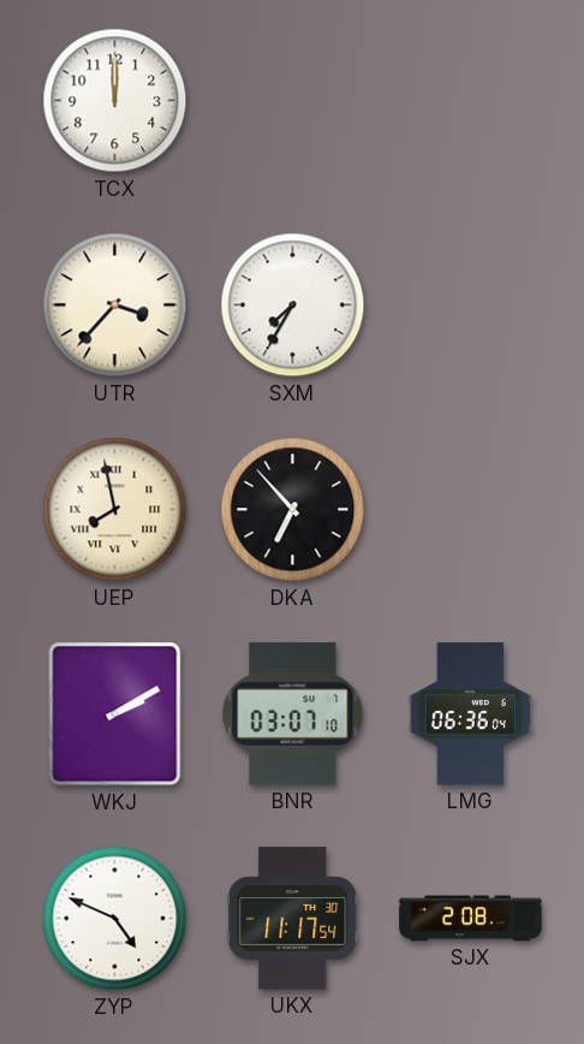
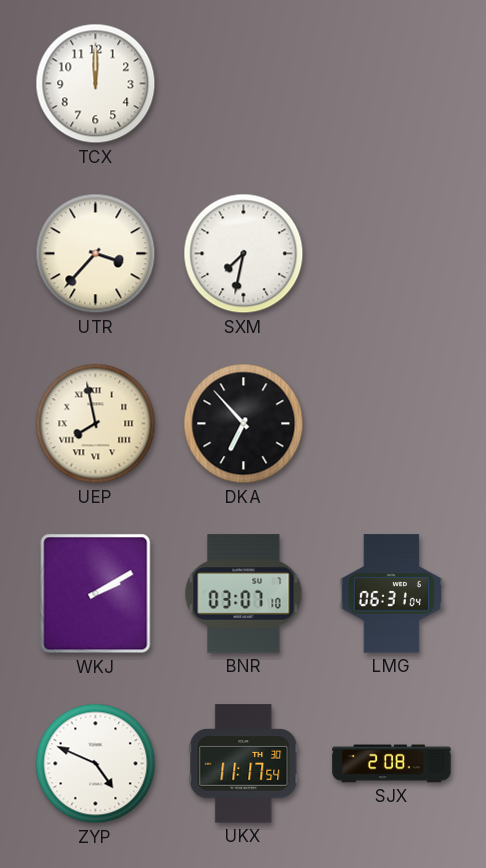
SXM: 7:35 -> 7:32
LMG: 06:36 -> 06:31
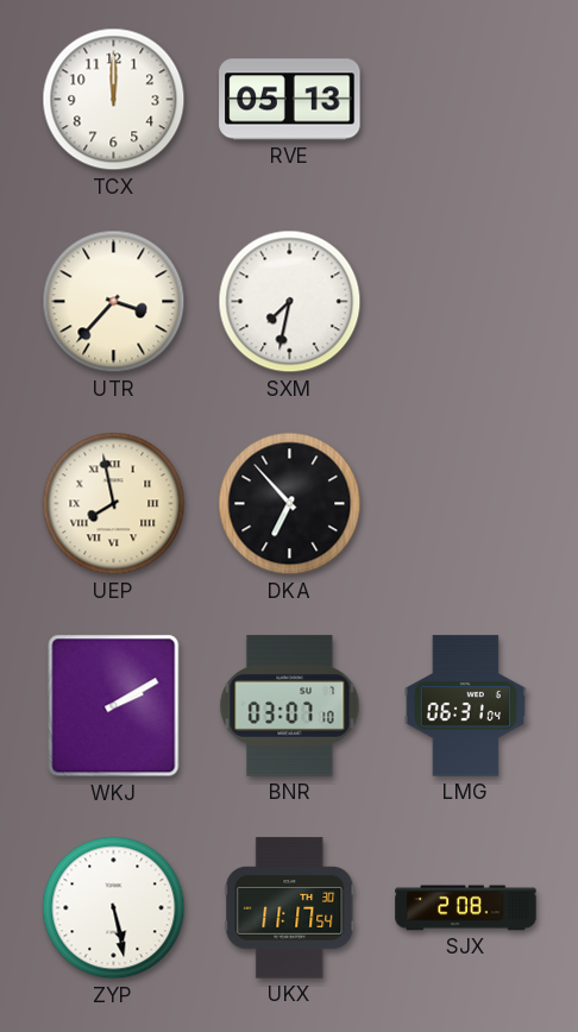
RVE: none -> 05:13
ZYP: 4:49 -> 5:28
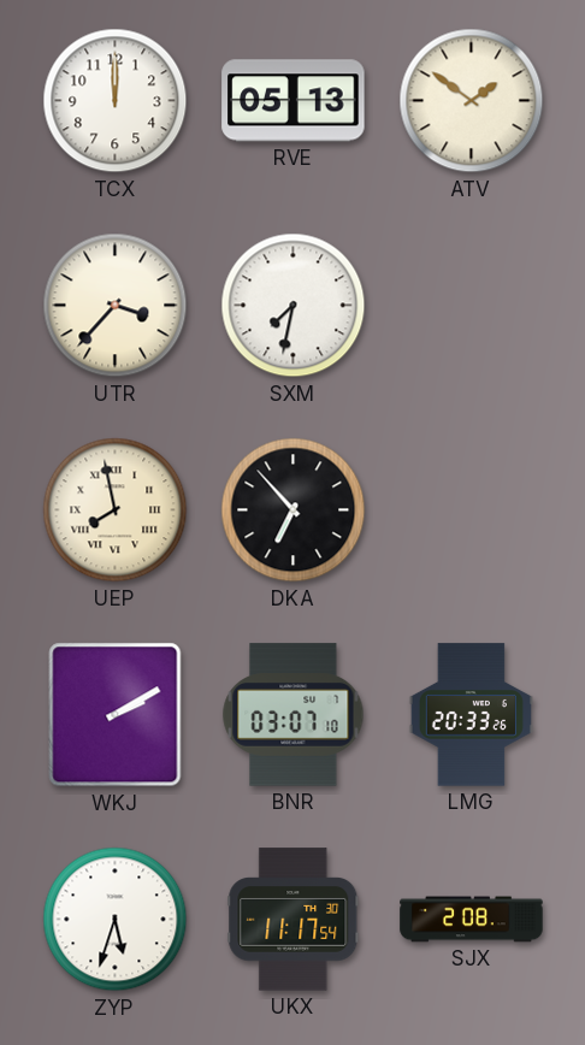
ATV: none -> 1:51
LMG: 06:31 -> 20:33
ZYP: 5:28 -> 5:33
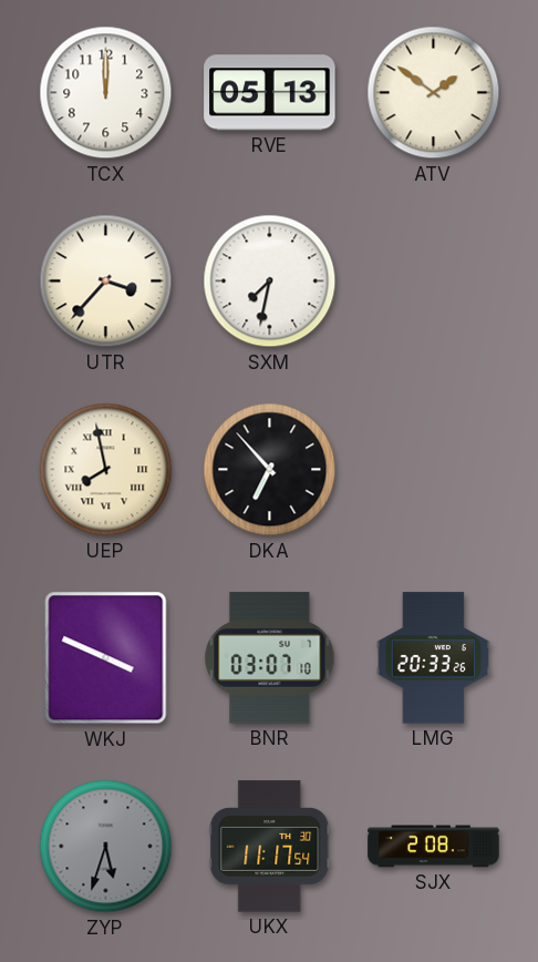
WKJ: 2:10 -> 3:49
ZYP dial: white -> grey
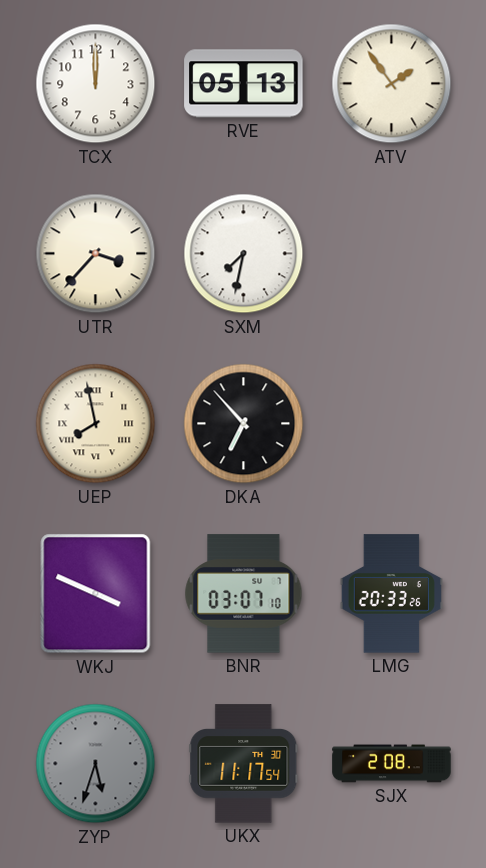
ATV: 1:51 -> 1:54
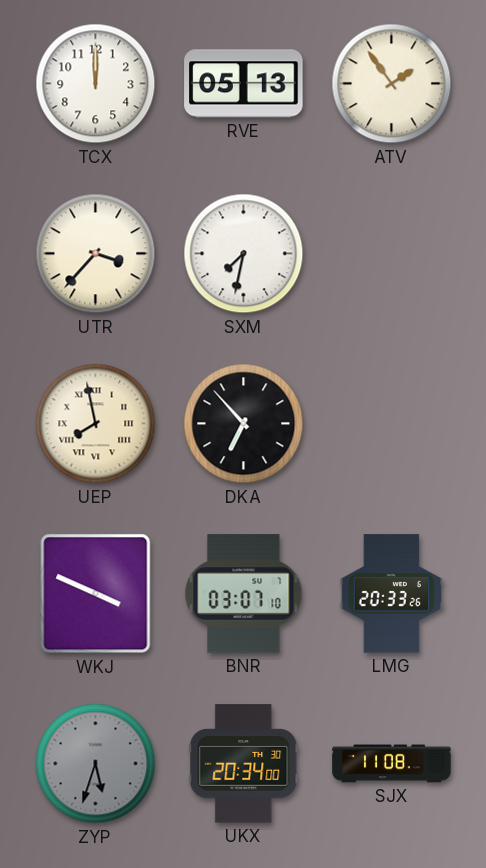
UKX: 11:17 -> 20:34
SJX: 2:08 -> 11:08
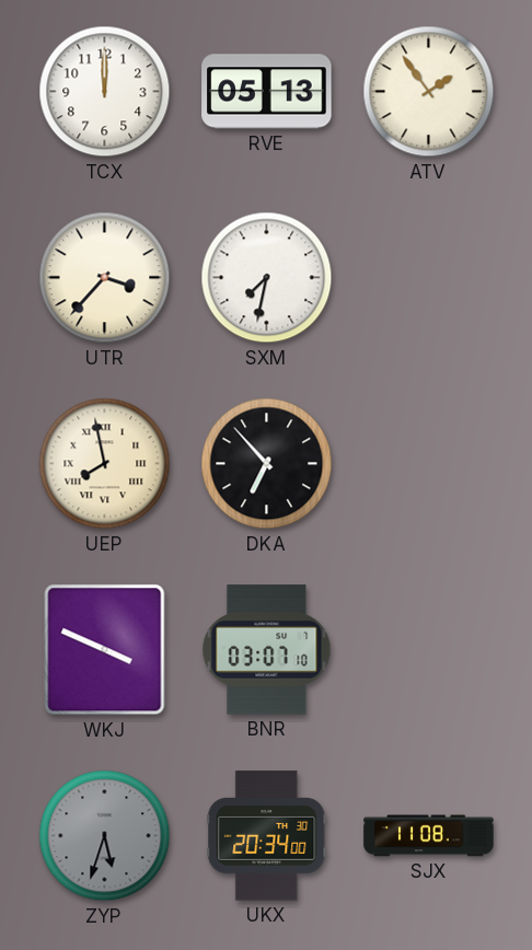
LMG: 20:33 -> none
